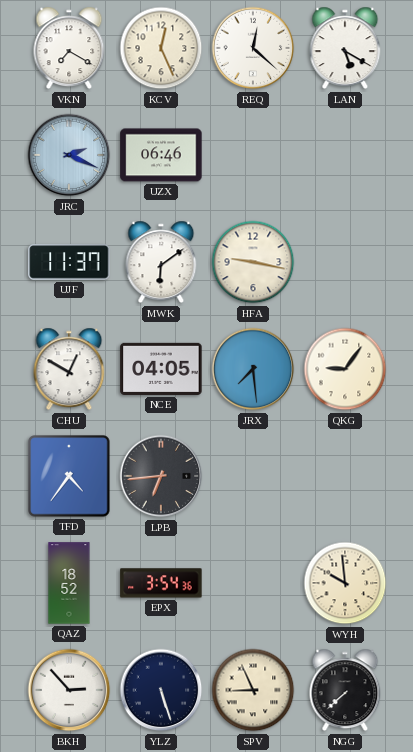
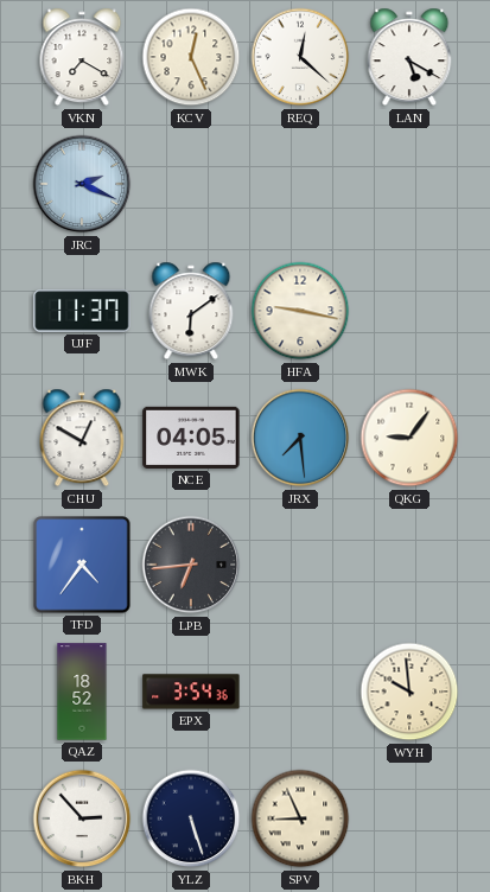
UZX: 06:46 -> none
NGG: 7:38 -> none
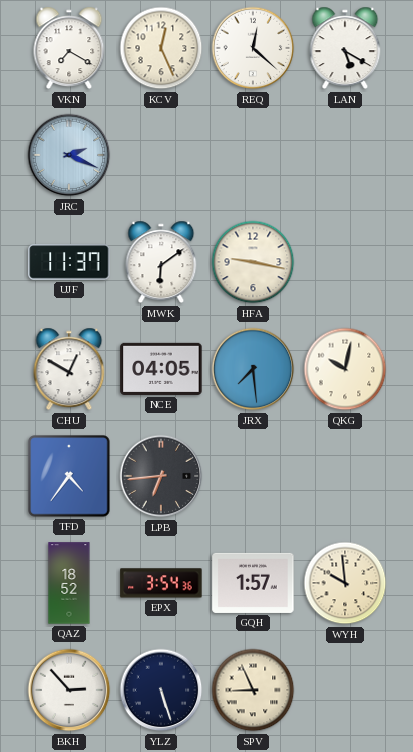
QKG: 9:06 -> 10:02
GQH: none -> 1:57
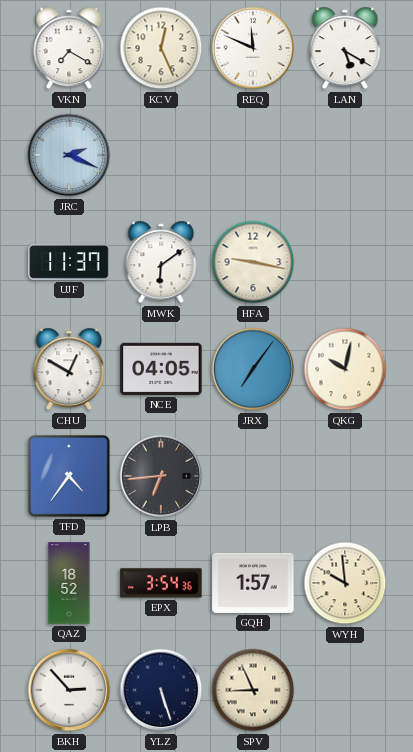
REQ: 12:22 -> 11:49
JRX: 7:29 -> 7:06
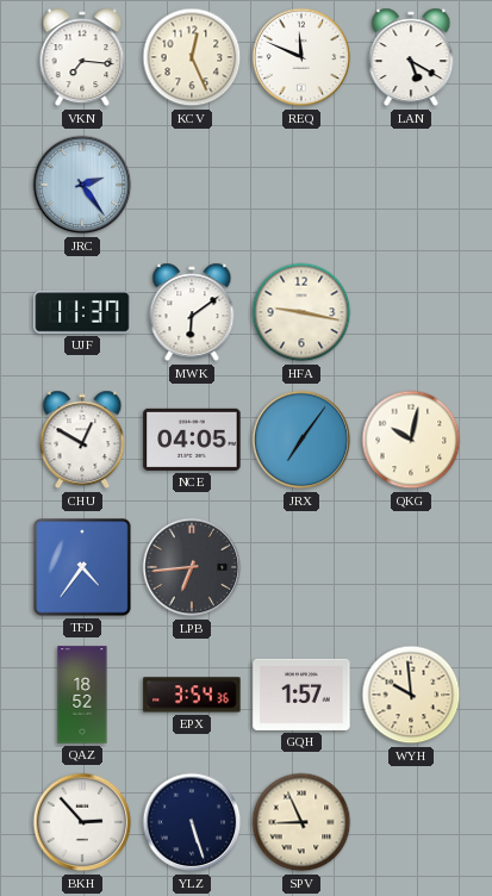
VKN: 7:20 -> 7:16
JRC: 2:19 -> 2:24
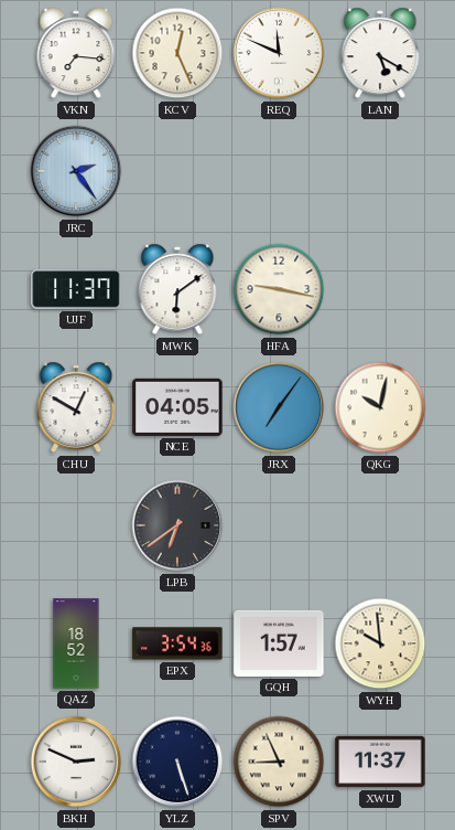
TFD: 4:36 -> none
LPB: 6:44 -> 6:39
BKH: 2:53 -> 2:49
XWU: none -> 11:37
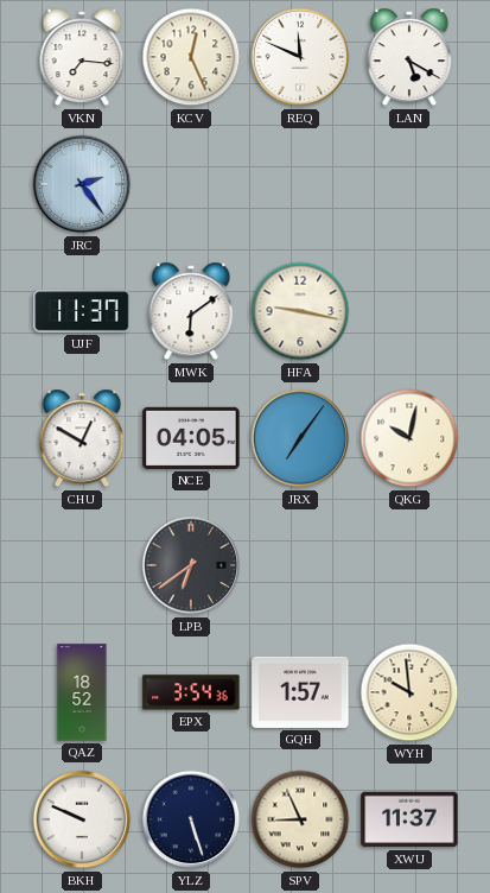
BKH: 2:49 -> 9:49
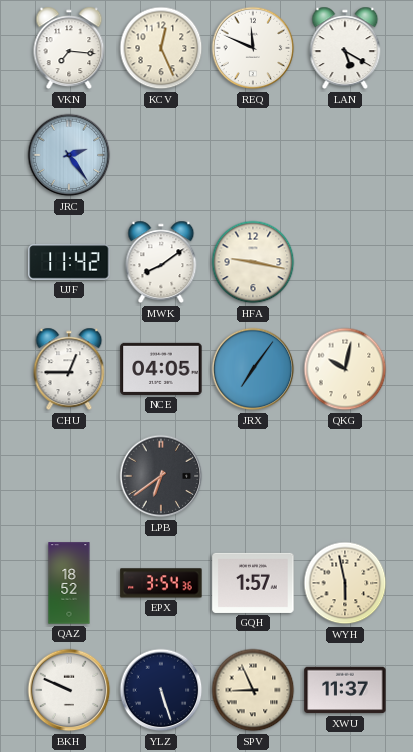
UJF: 11:37 -> 11:42
MWK: 6:09 -> 8:09
CHU: 12:50 -> 12:45
WYH: 9:59 -> 5:58
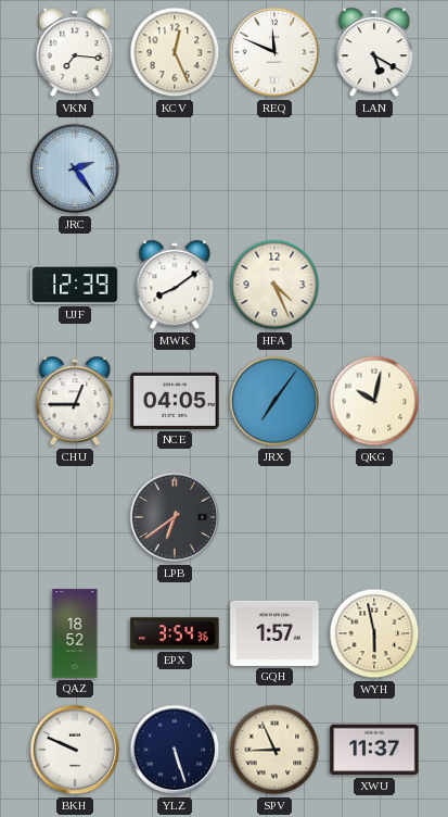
UJF: 11:42 -> 12:39
HFA: 9:17 -> 4:26
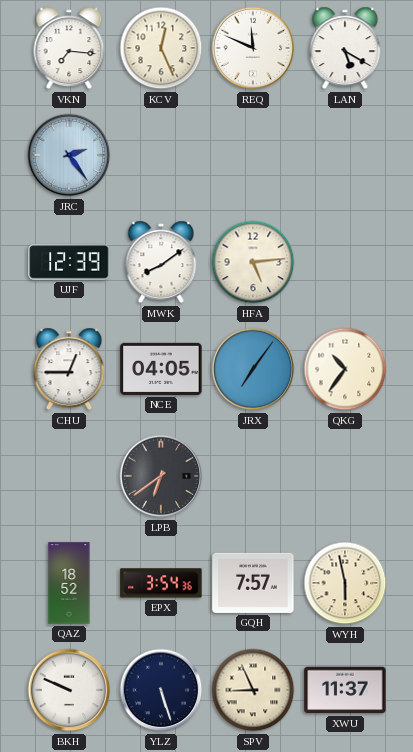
HFA: 4:26 -> 5:14
QKG: 10:02 -> 10:36
GQH: 1:57 -> 7:57
